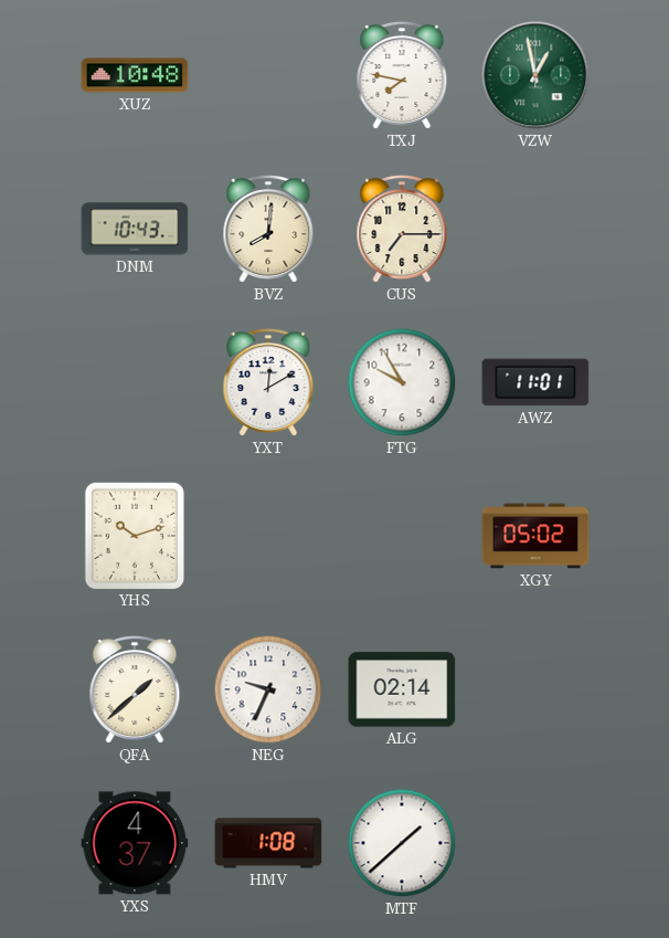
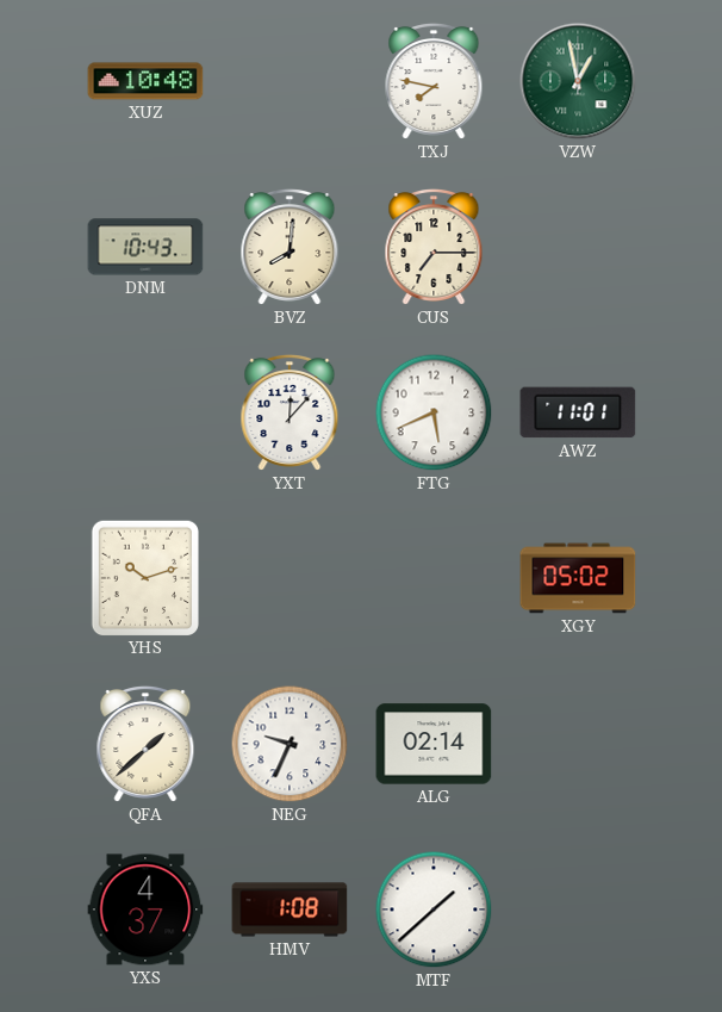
YXT: 12:10 -> 12:07
FTG: 9:55 -> 5:41
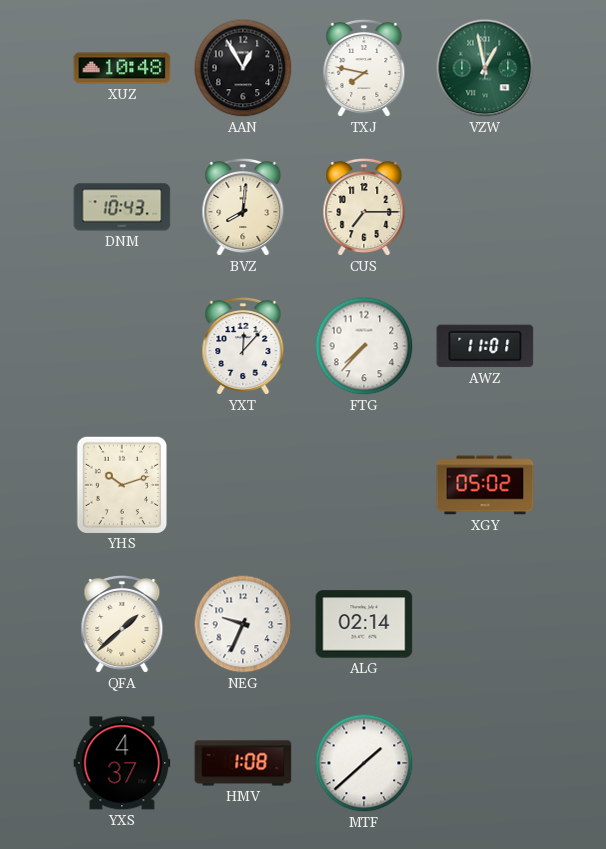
AAN: none -> 12:55
FTG: 5:41 -> 7:37
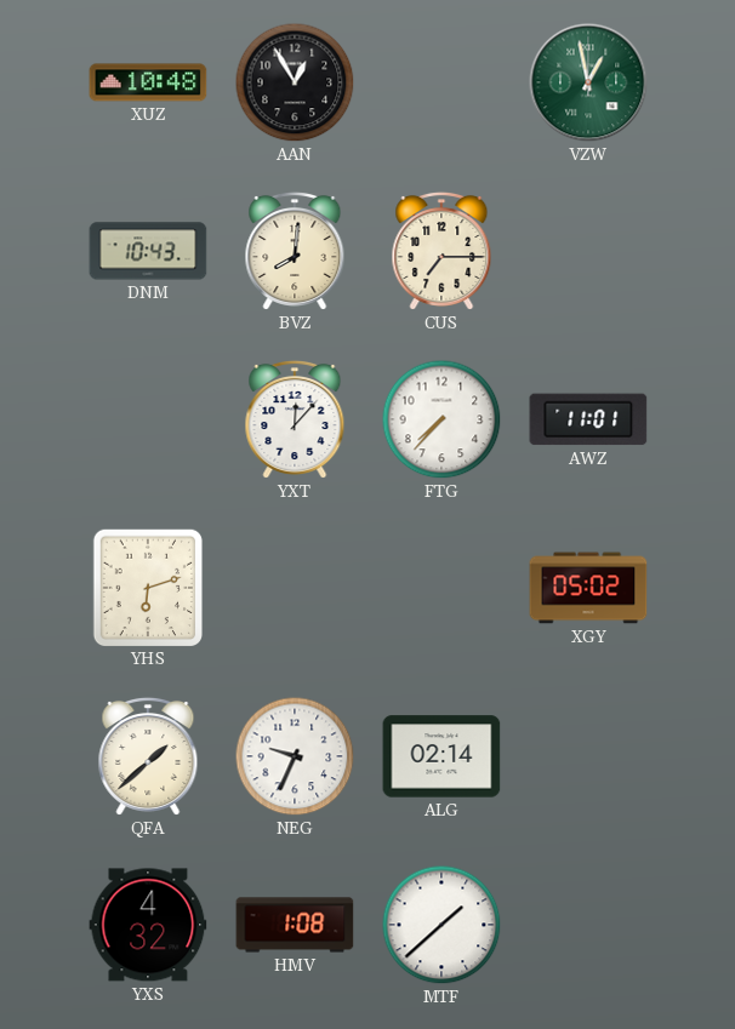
TXJ: 7:47 -> none
YHS: 10:12 -> 6:12
YXS: 4:37 -> 4:32
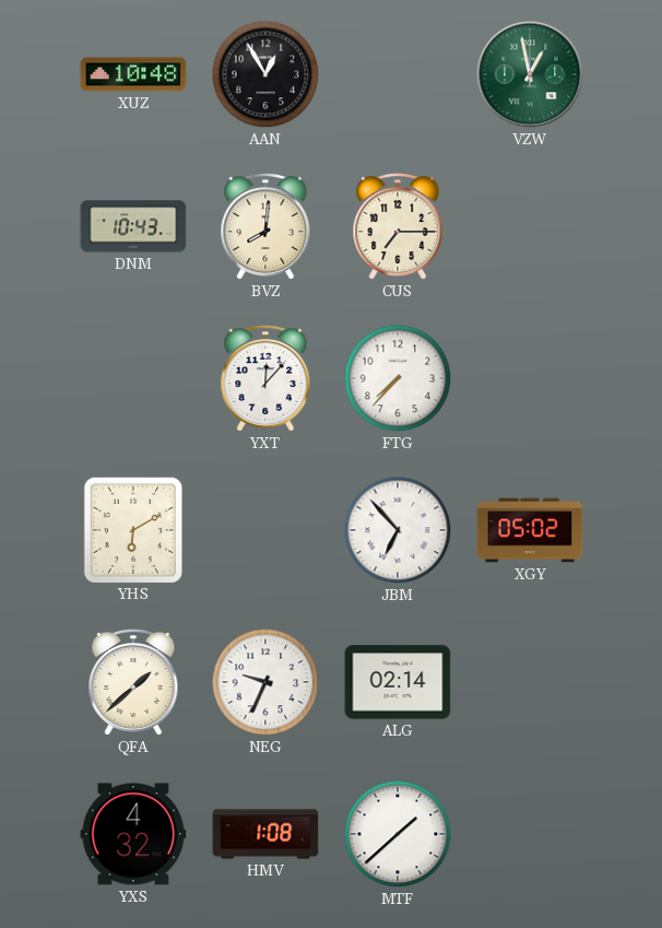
AWZ: 11:01 -> none
YHS: 6:12 -> 6:10
JBM: none -> 6:53
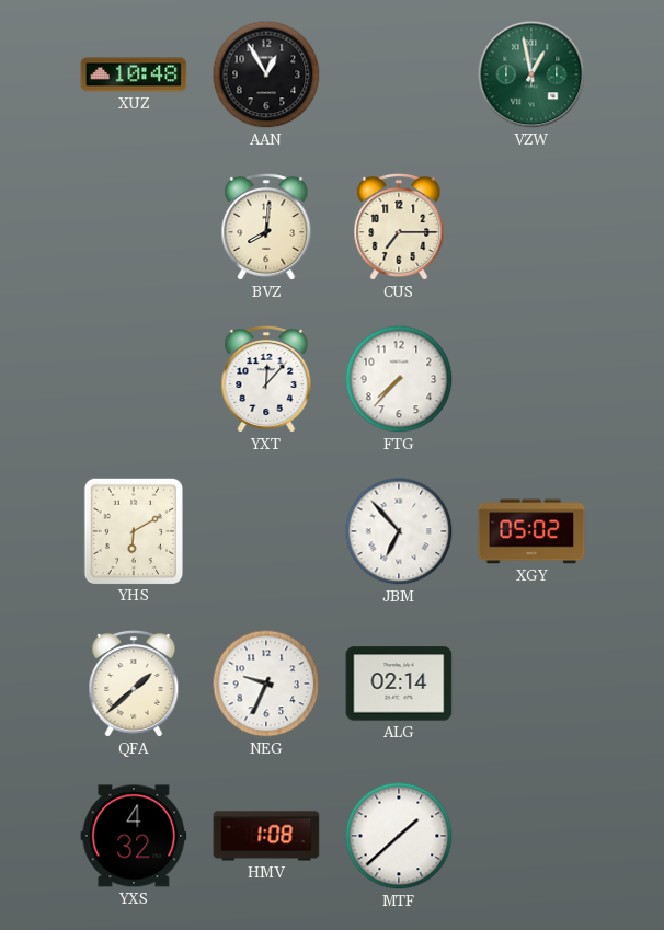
DNM: 10:43 -> none
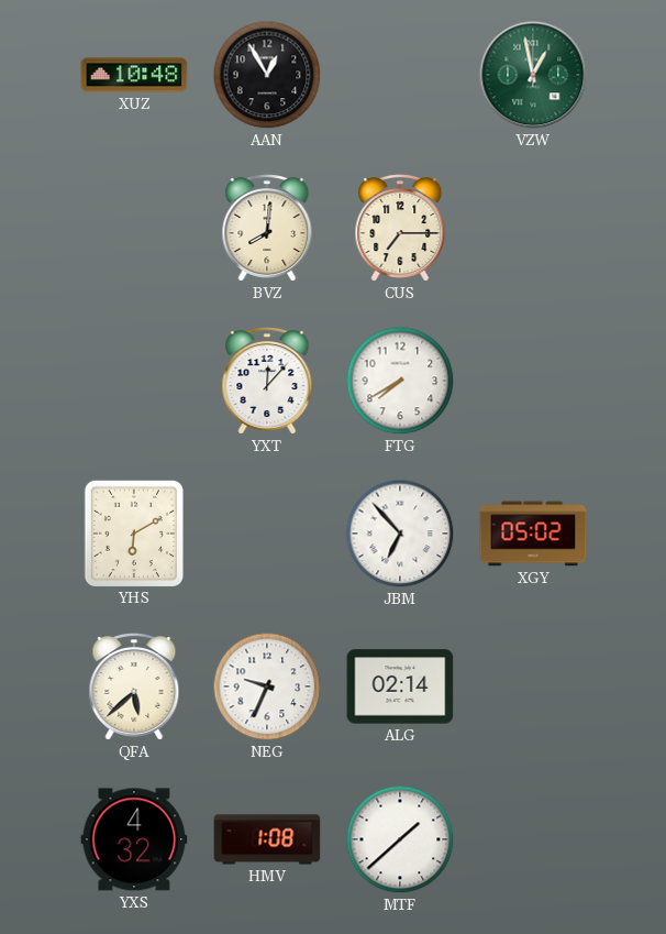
FTG: 7:37 -> 7:40
QFA: 1:38 -> 5:38
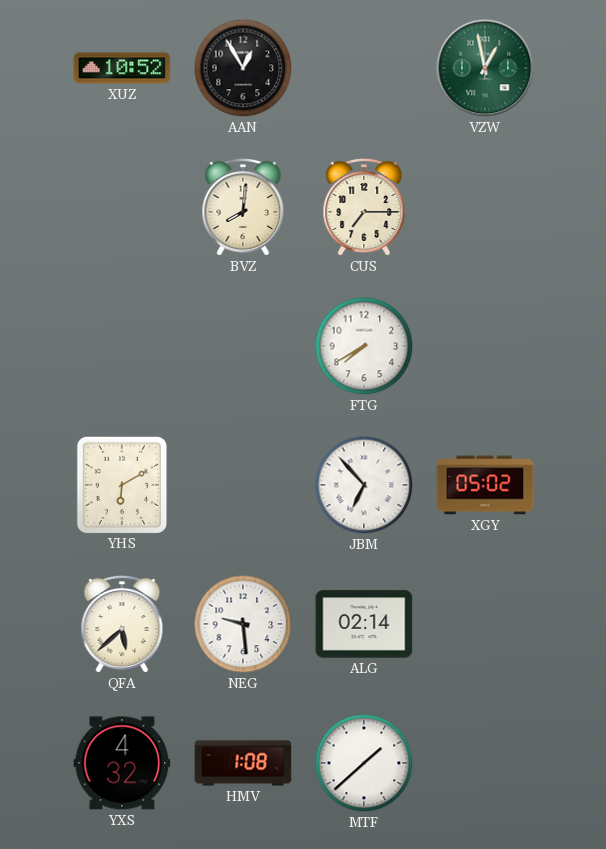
XUZ: 10:48 -> 10:52
YXT: 12:07 -> none
NEG: 9:34 -> 9:29
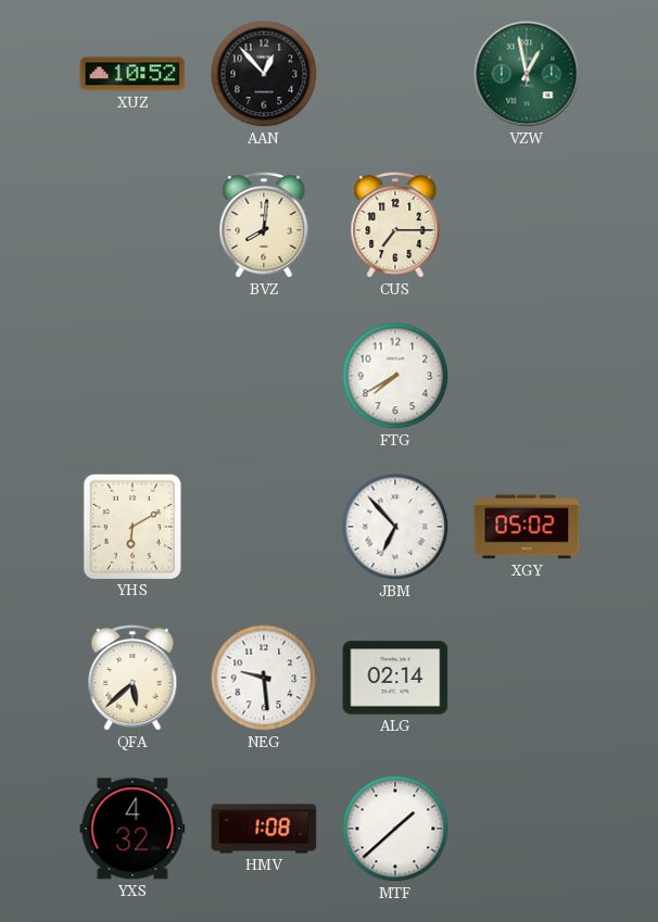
AAN: 12:55 -> 12:53
